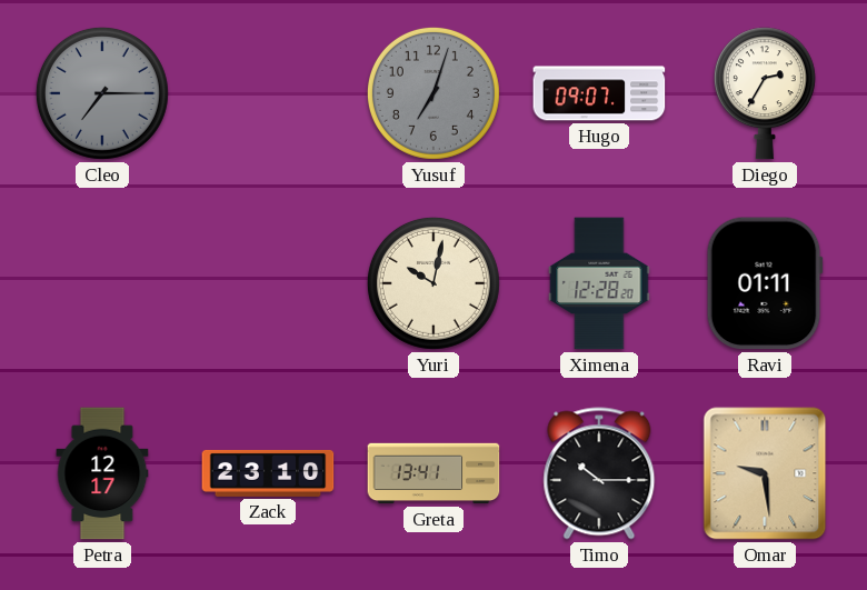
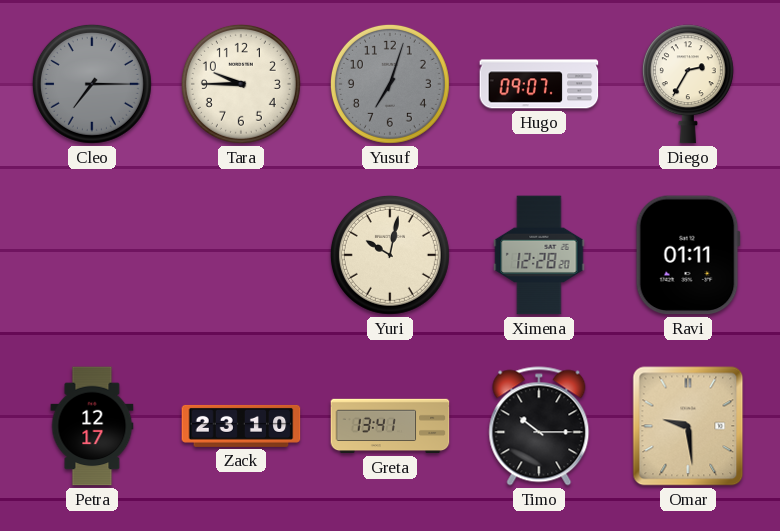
Tara: none -> 9:45
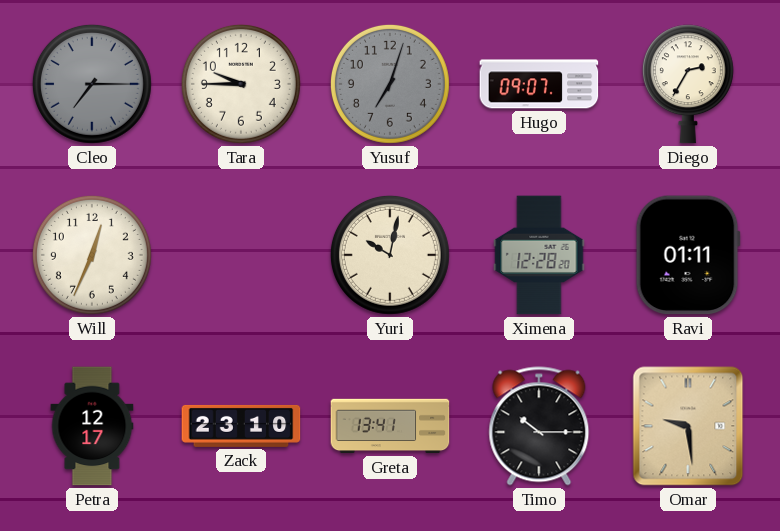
Will: none -> 12:34
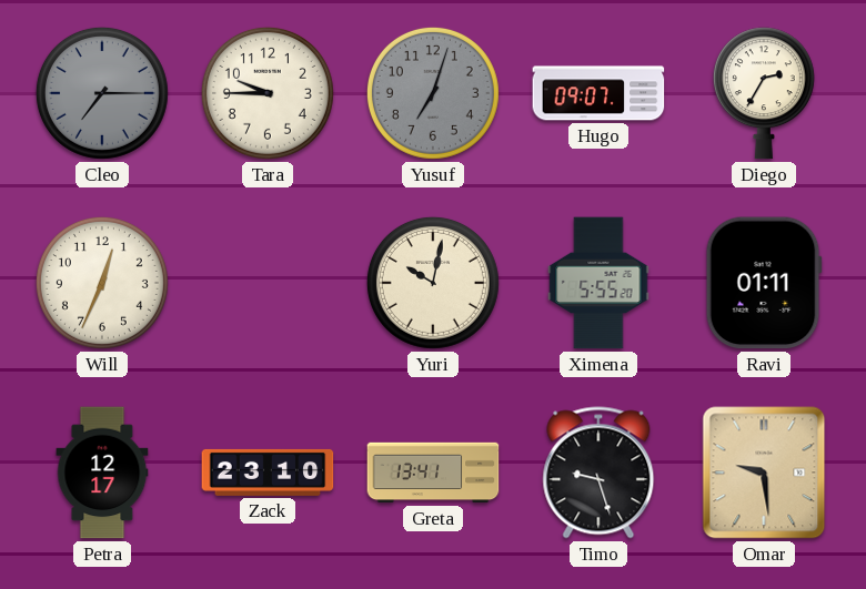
Ximena: 12:28 -> 5:55
Timo: 10:15 -> 9:27
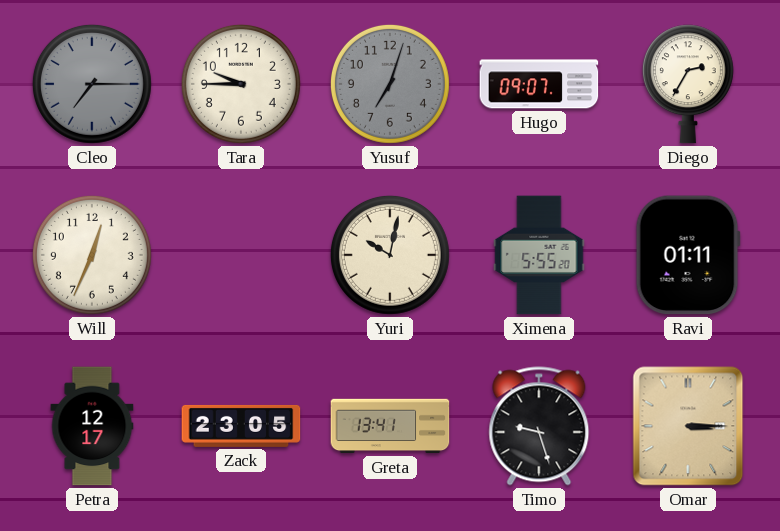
Zack: 23:10 -> 23:05
Omar: 9:29 -> 3:15
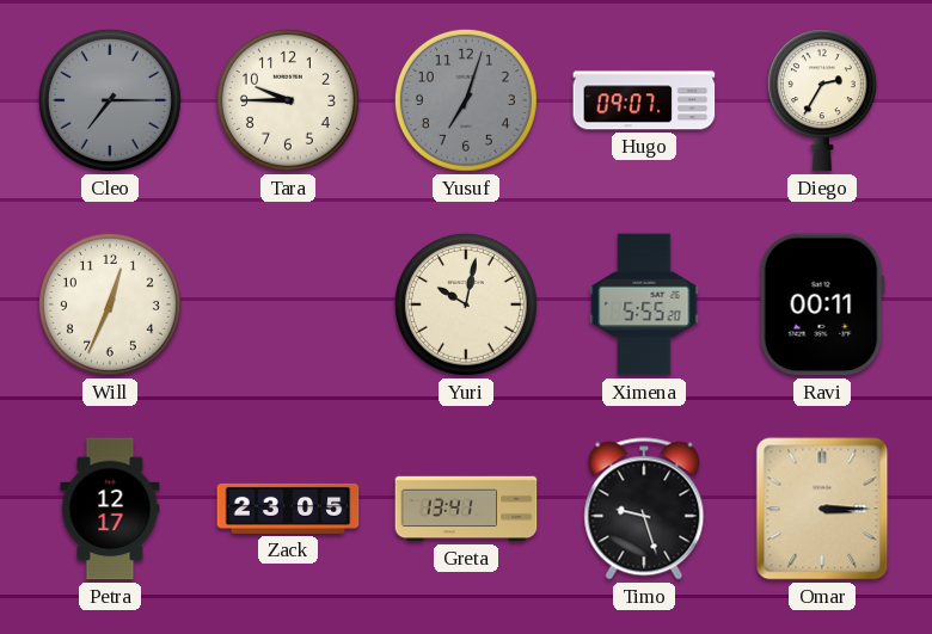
Ravi: 01:11 -> 00:11
